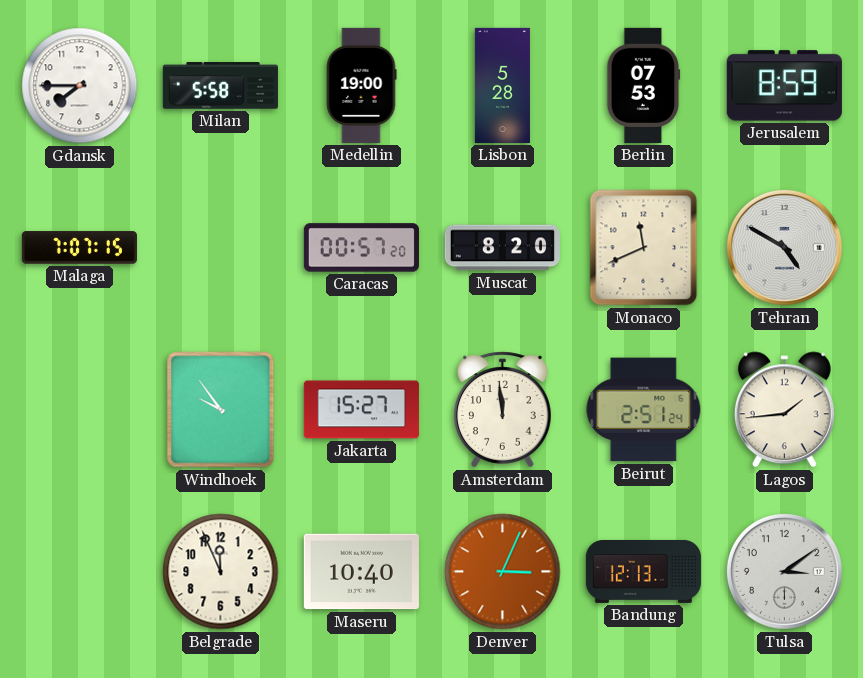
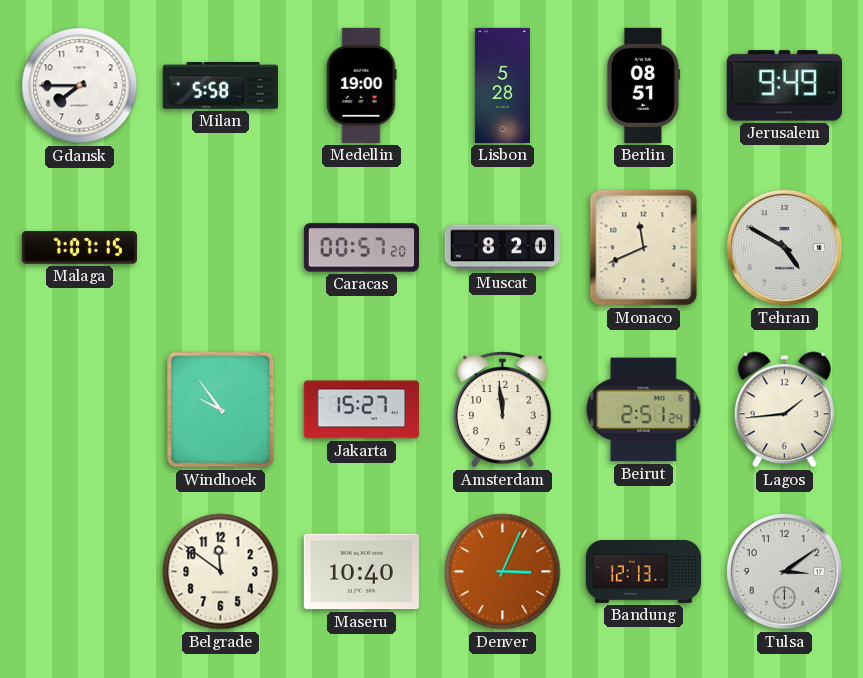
Berlin: 07:53 -> 08:51
Jerusalem: 8:59 -> 9:49
Belgrade: 11:56 -> 11:51
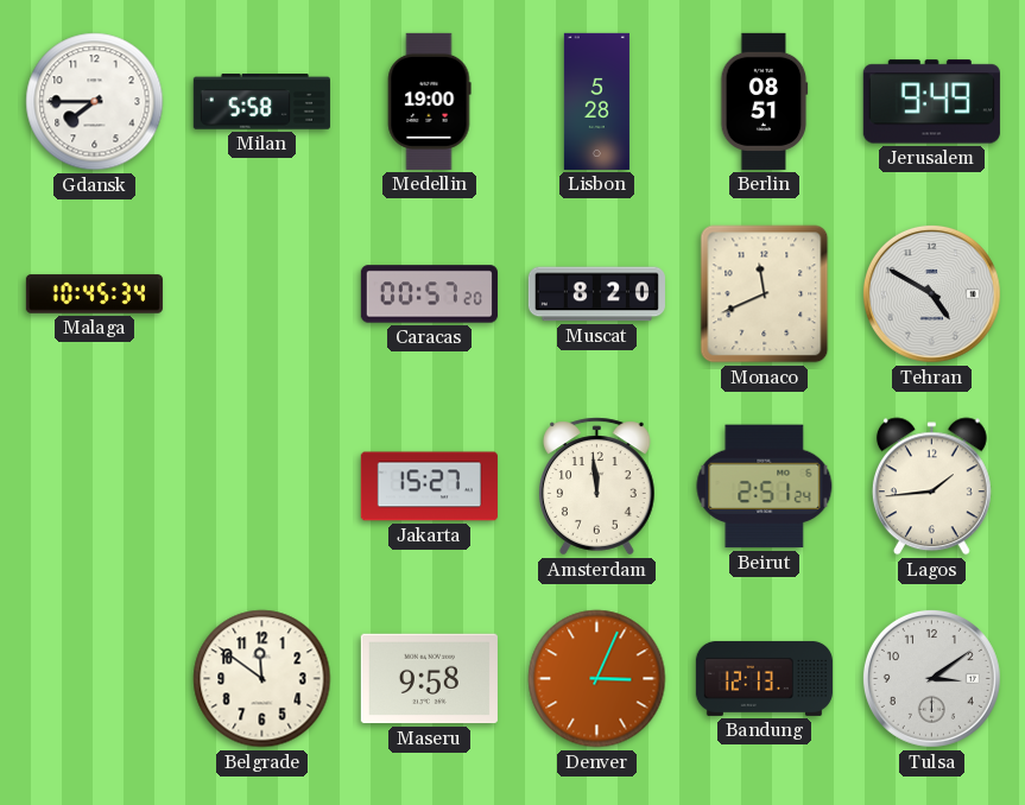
Malaga: 7:07 -> 10:45
Windhoek: 9:54 -> none
Maseru: 10:40 -> 9:58
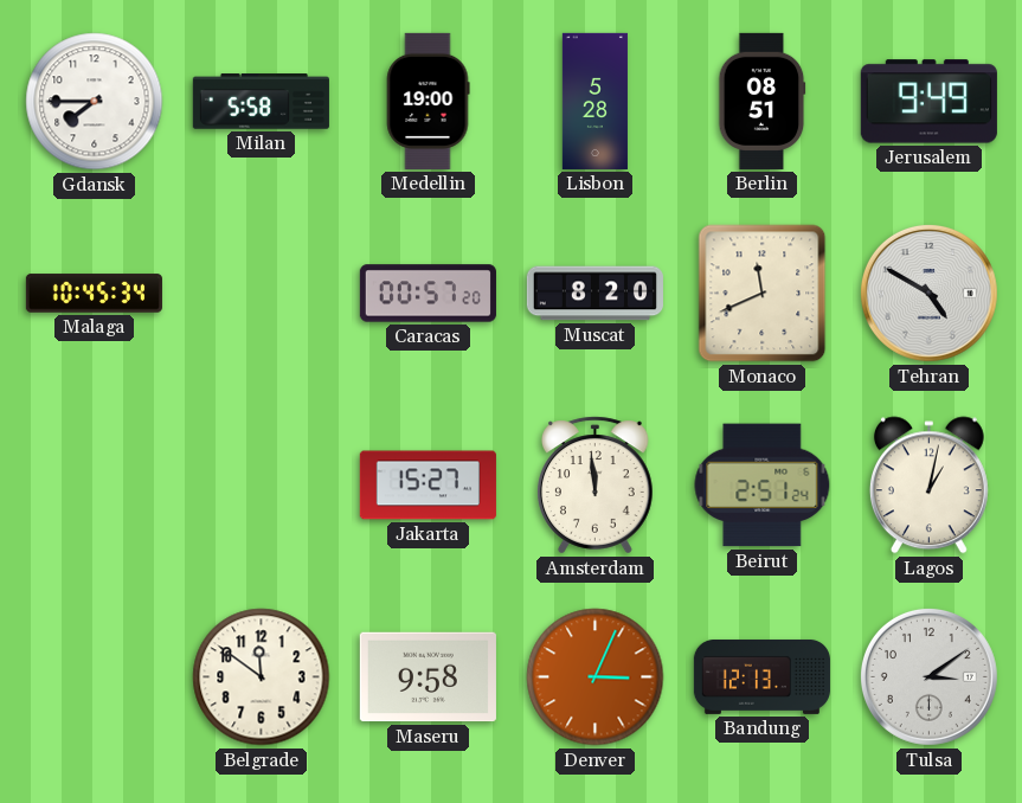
Lagos: 1:44 -> 1:02
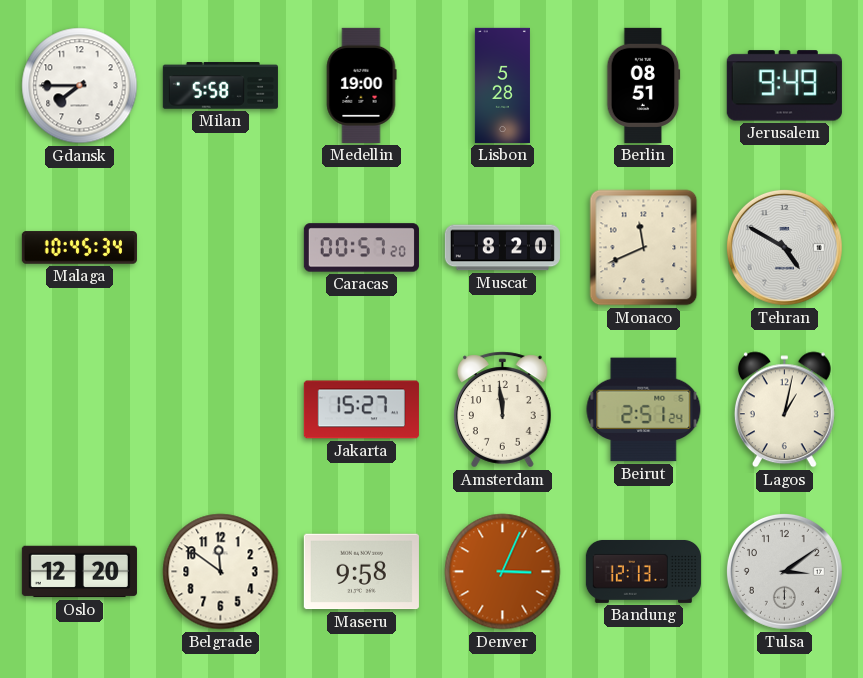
Oslo: none -> 12:20
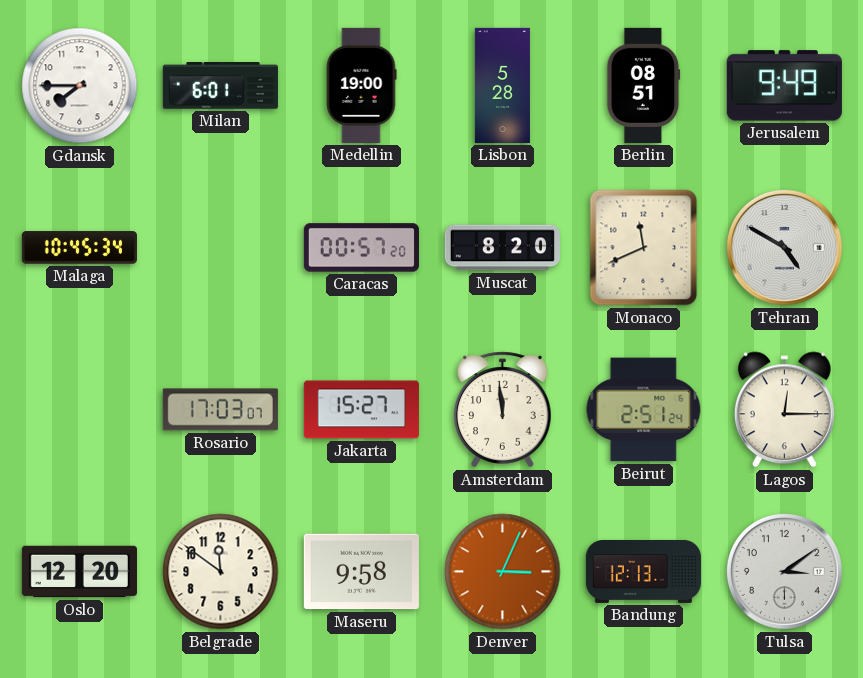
Milan: 5:58 -> 6:01
Rosario: none -> 17:03
Lagos: 1:02 -> 12:15
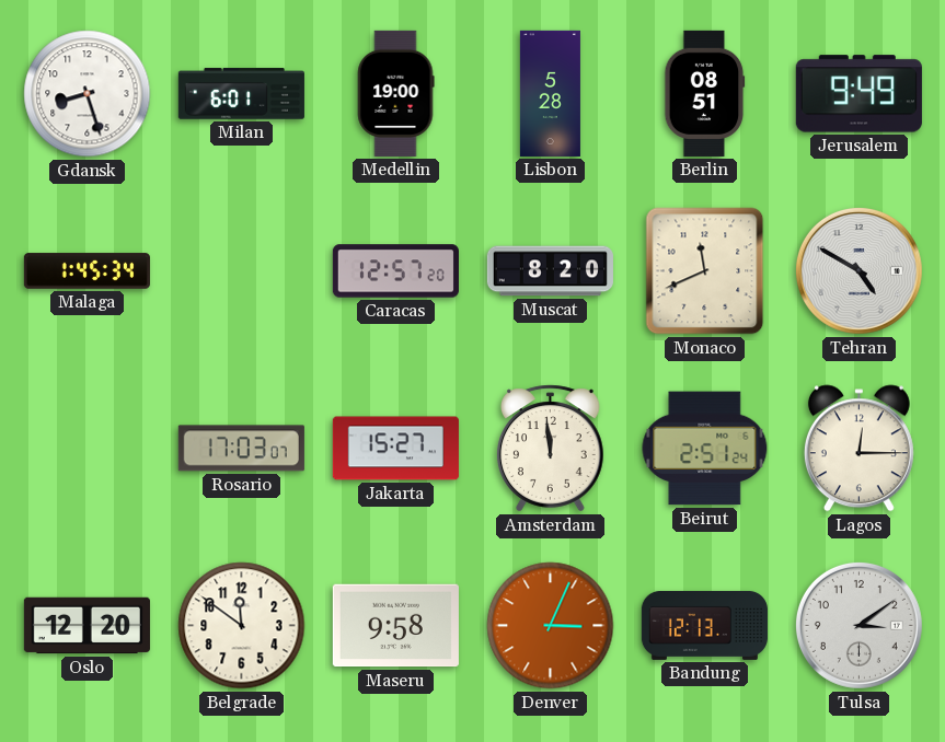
Gdansk: 7:45 -> 8:27
Malaga: 10:45 -> 1:45
Caracas: 00:57 -> 12:57
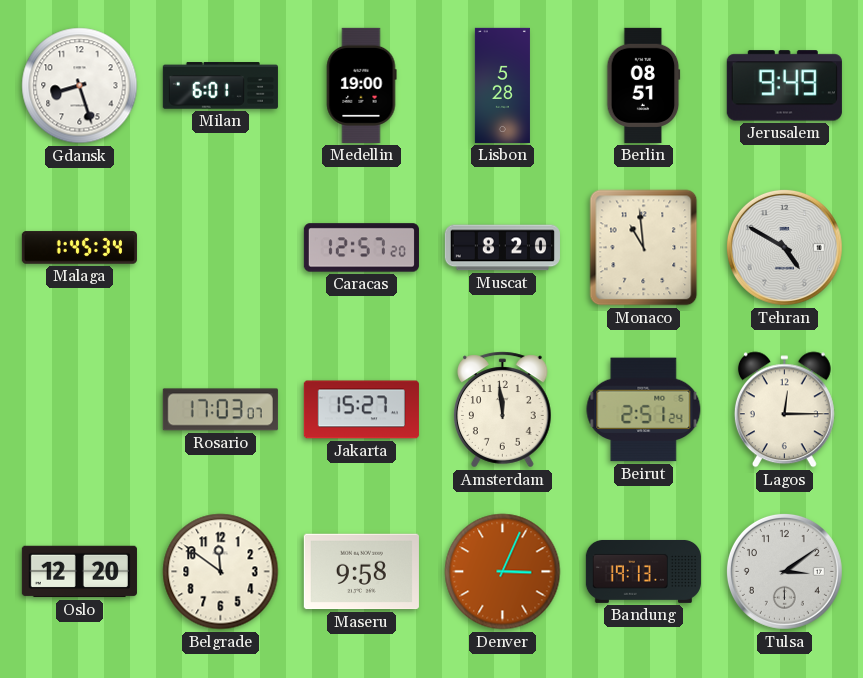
Monaco: 11:41 -> 10:59
Bandung: 12:13 -> 19:13
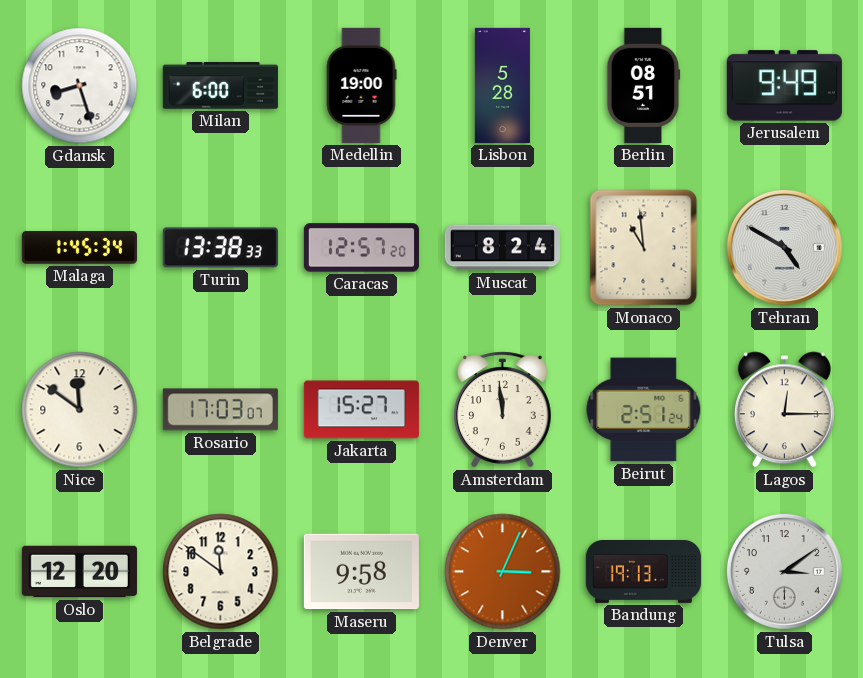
Milan: 6:01 -> 6:00
Turin: none -> 13:38
Muscat: 8:20 -> 8:24
Nice: none -> 11:51
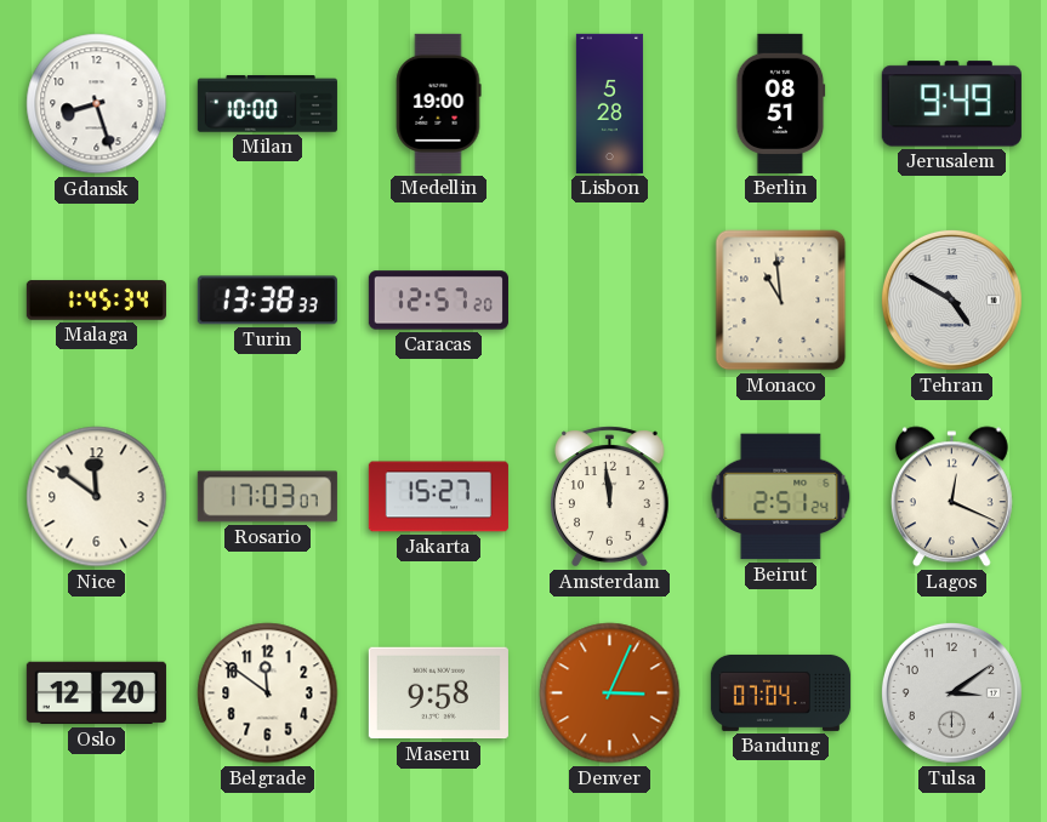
Milan: 6:00 -> 10:00
Muscat: 8:24 -> none
Lagos: 12:15 -> 12:19
Bandung: 19:13 -> 07:04
